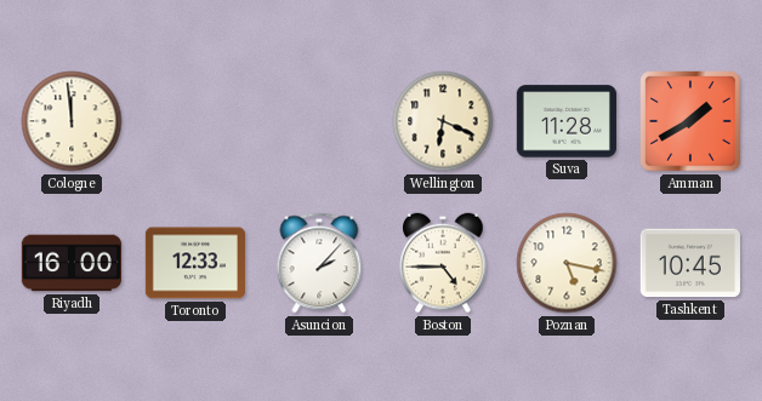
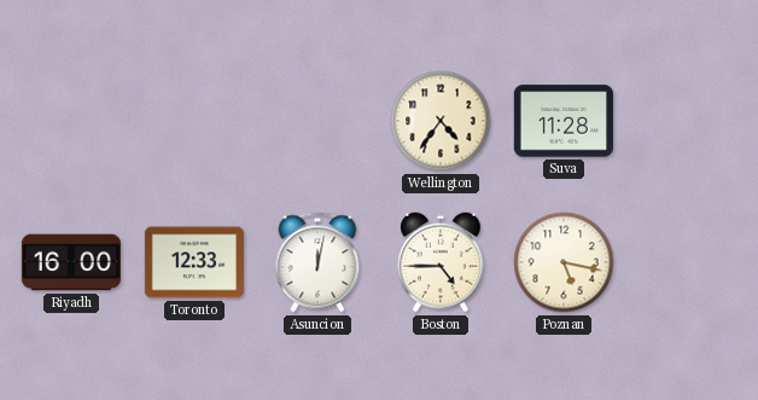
Cologne: 11:59 -> none
Wellington: 6:19 -> 4:36
Amman: 1:40 -> none
Asuncion: 2:07 -> 12:02
Tashkent: 10:45 -> none
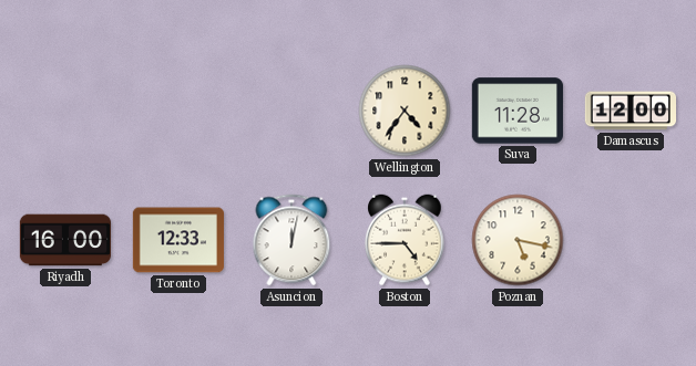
Damascus: none -> 12:00
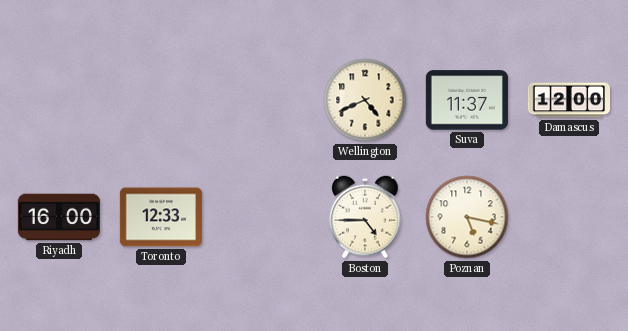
Wellington: 4:36 -> 4:41
Suva: 11:28 -> 11:37
Asuncion: 12:02 -> none
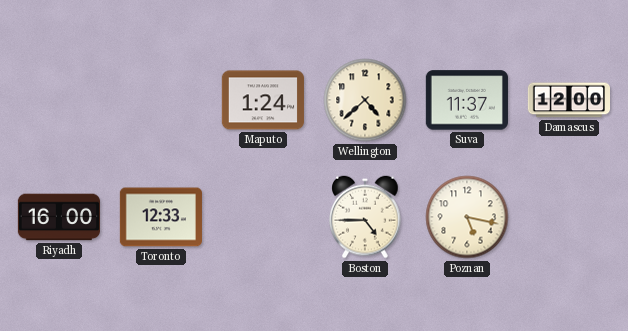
Maputo: none -> 1:24
Wellington: 4:41 -> 4:38
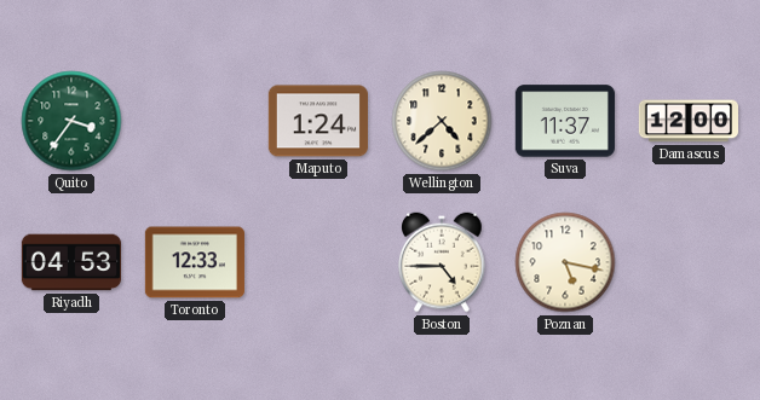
Quito: none -> 3:36
Riyadh: 16:00 -> 04:53
